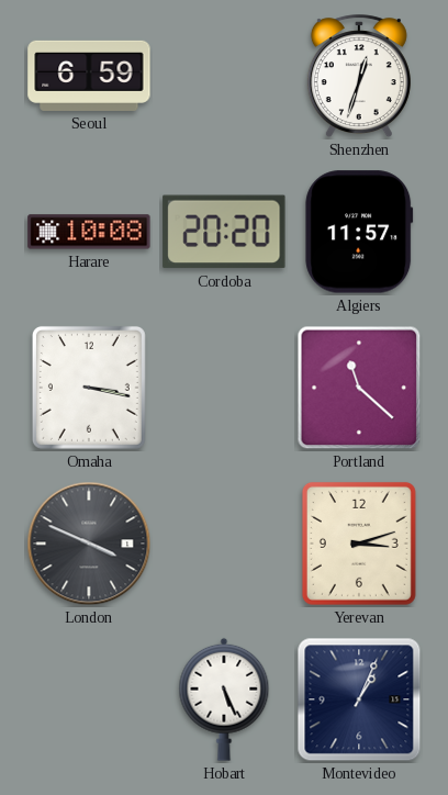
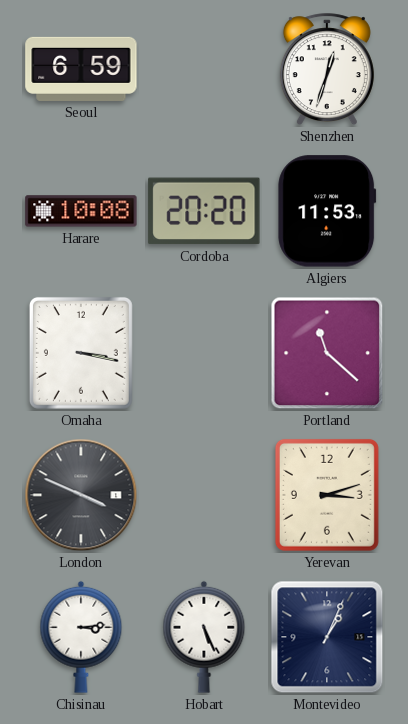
Algiers: 11:57 -> 11:53
Chisinau: none -> 3:14
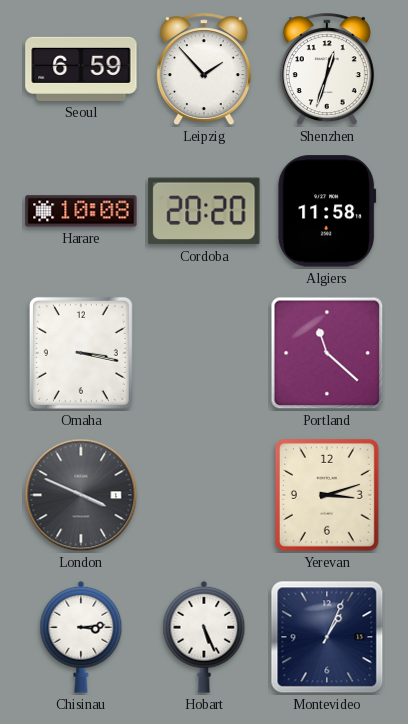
Leipzig: none -> 1:53
Algiers: 11:53 -> 11:58
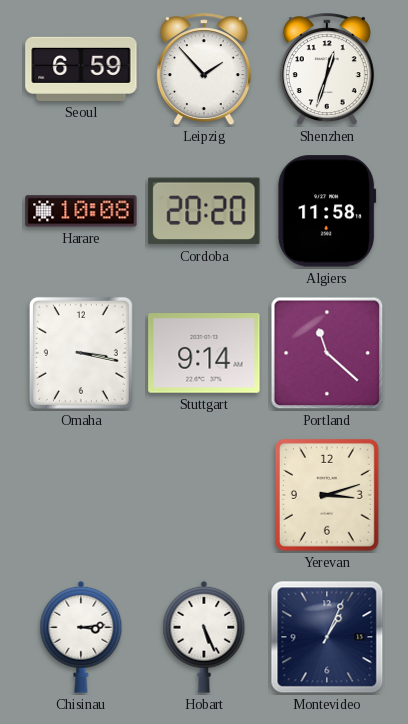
Stuttgart: none -> 9:14
London: 3:49 -> none
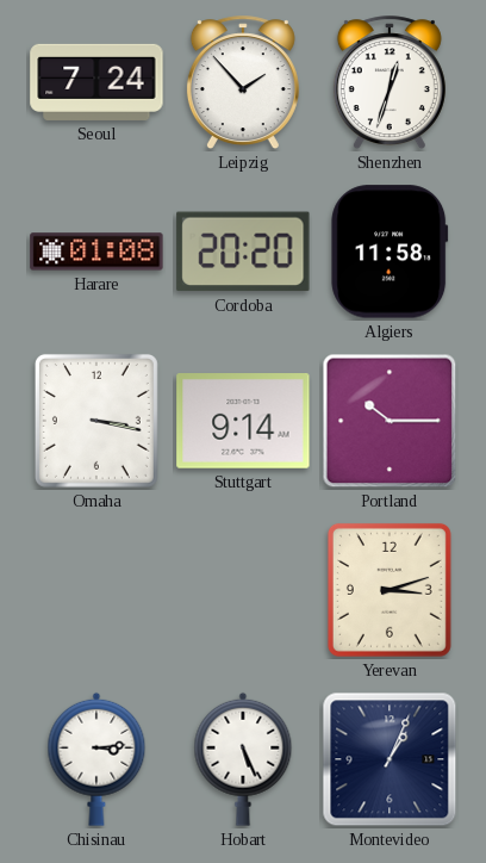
Seoul: 6:59 -> 7:24
Harare: 10:08 -> 01:08
Portland: 11:22 -> 10:15
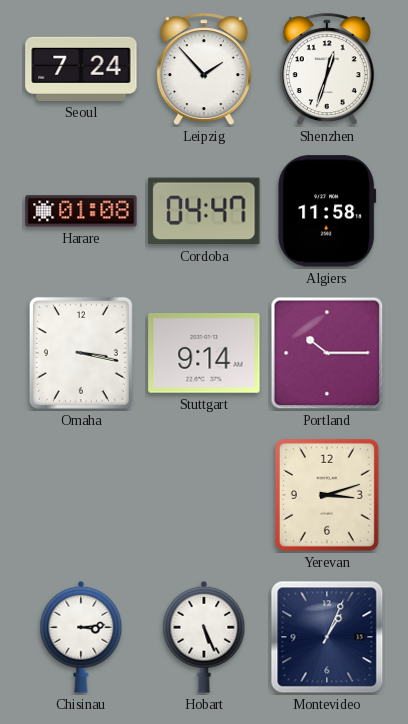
Cordoba: 20:20 -> 04:47
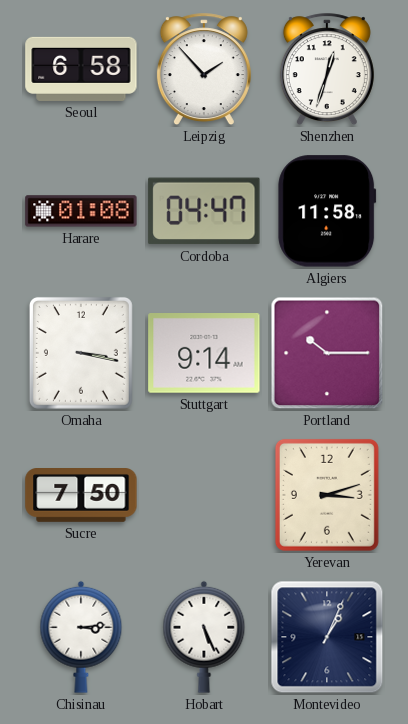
Seoul: 7:24 -> 6:58
Sucre: none -> 7:50
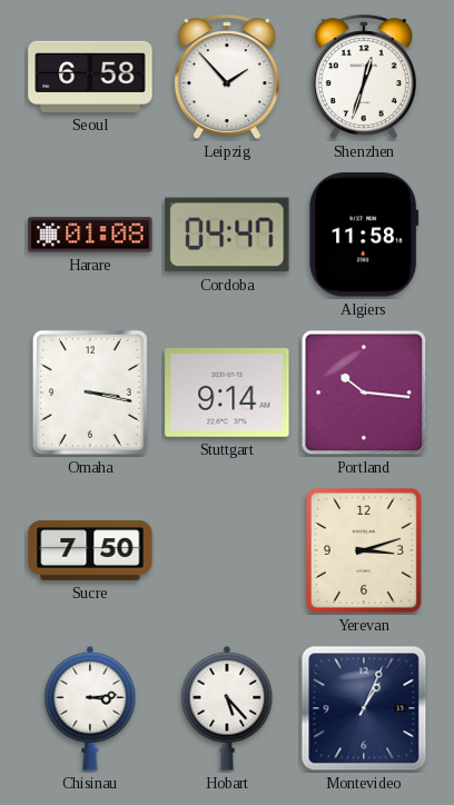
Portland: 10:15 -> 10:16
Hobart: 5:26 -> 5:23
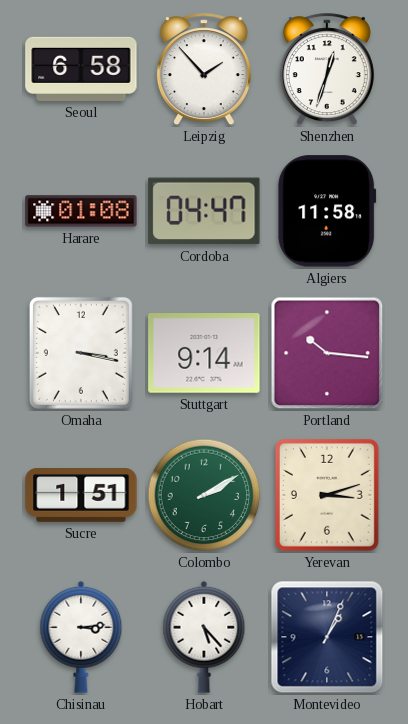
Sucre: 7:50 -> 1:51
Colombo: none -> 2:10
